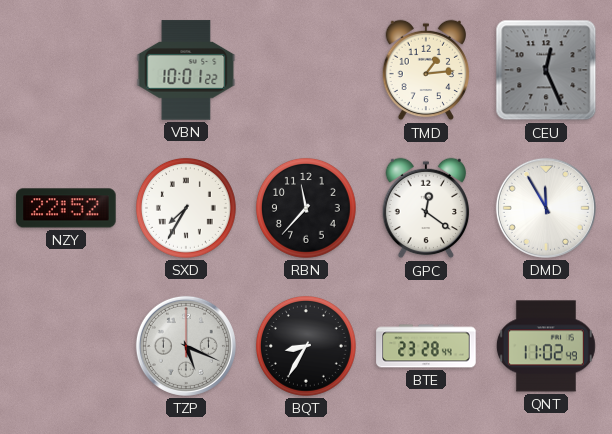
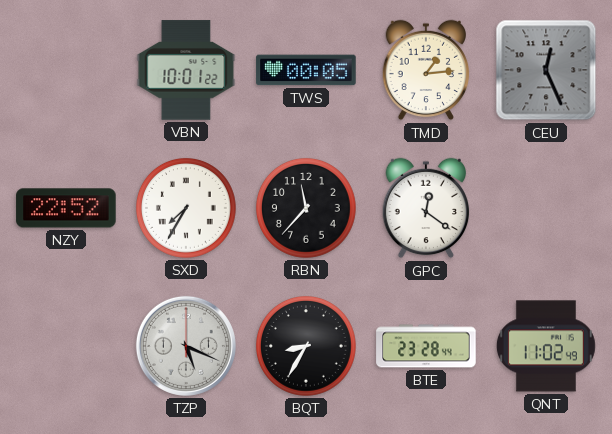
TWS: none -> 00:05
DMD: 11:55 -> none
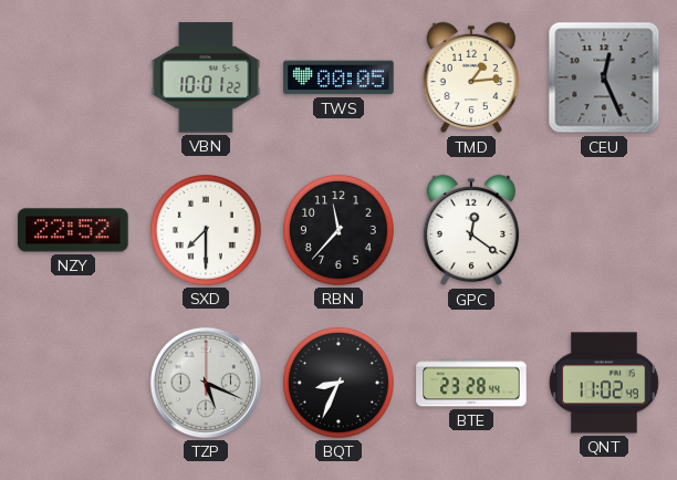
SXD: 7:35 -> 7:30
BQT: 8:35 -> 8:34
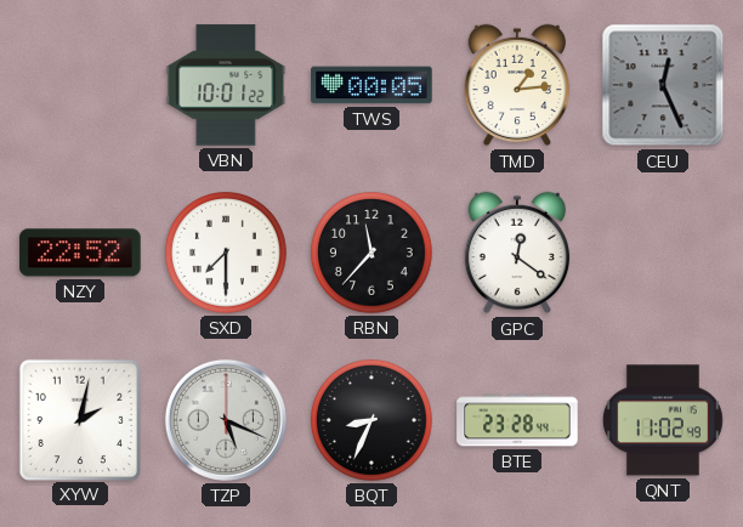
XYW: none -> 2:02
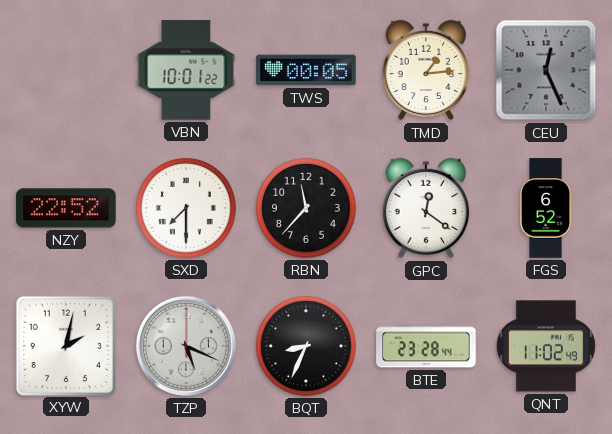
FGS: none -> 6:52
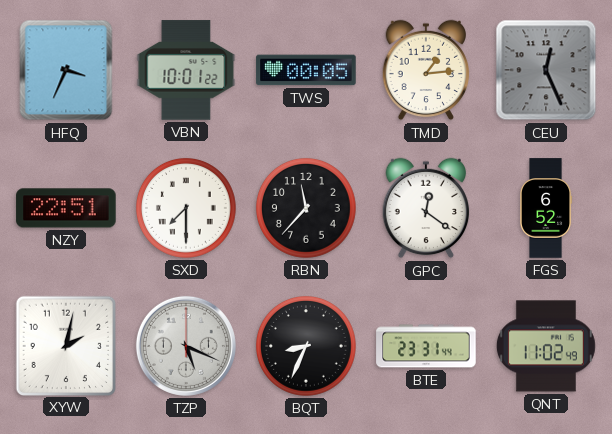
HFQ: none -> 3:34
NZY: 22:52 -> 22:51
BTE: 23:28 -> 23:31
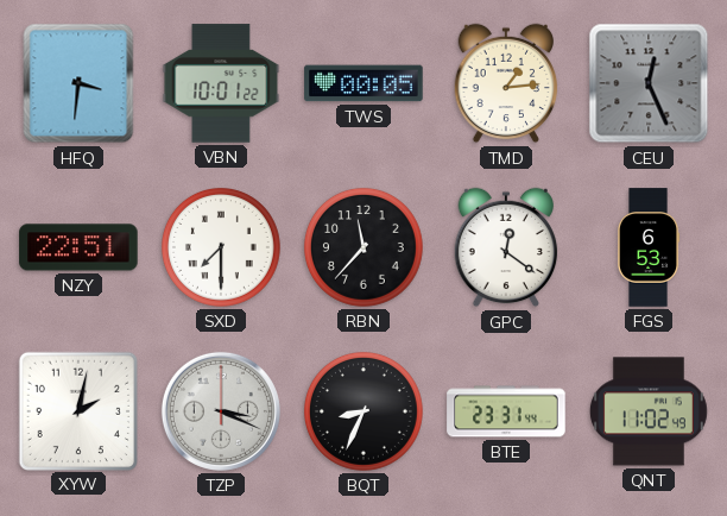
HFQ: 3:34 -> 3:31
FGS: 6:52 -> 6:53
TZP: 5:19 -> 3:19
